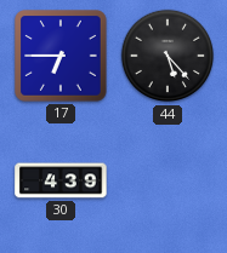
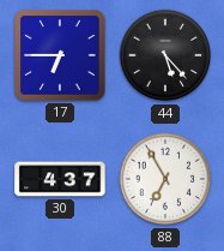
30: 4:39 -> 4:37
88: none -> 6:55
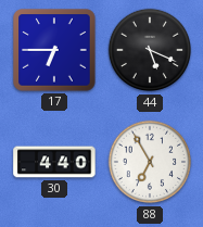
44: 5:23 -> 5:19
30: 4:37 -> 4:40
